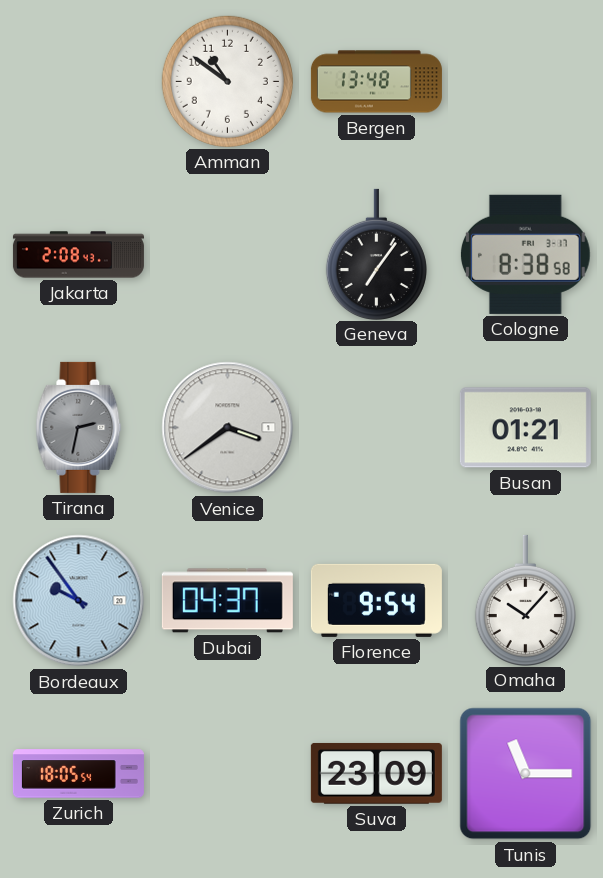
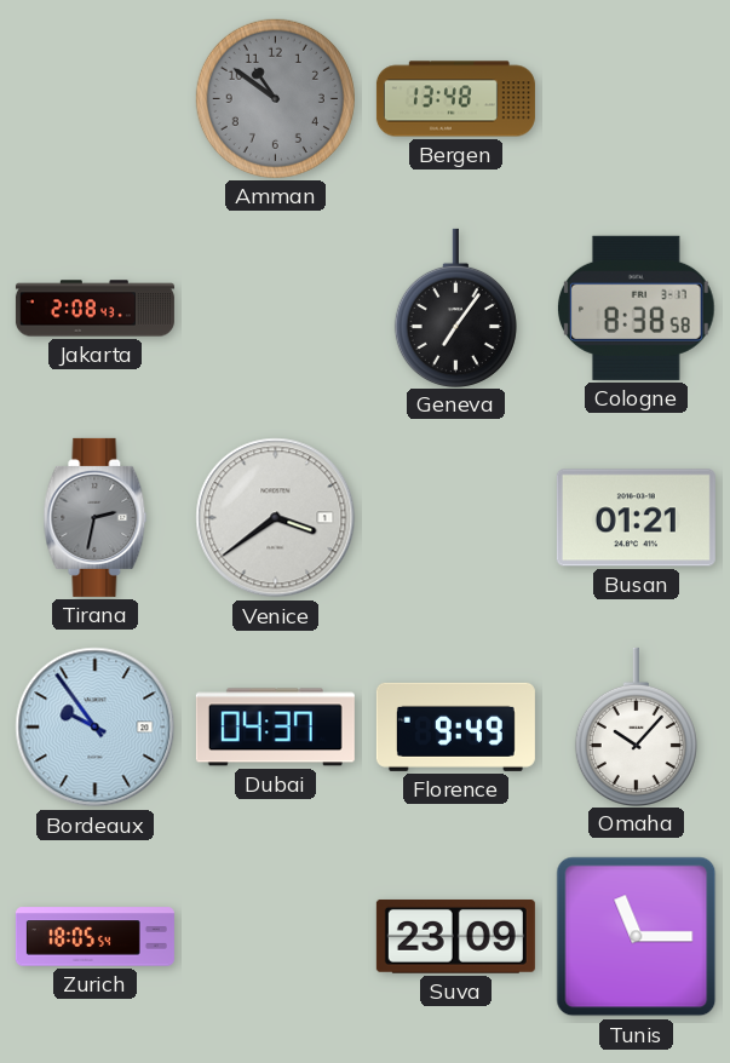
Amman dial: white -> grey
Florence: 9:54 -> 9:49
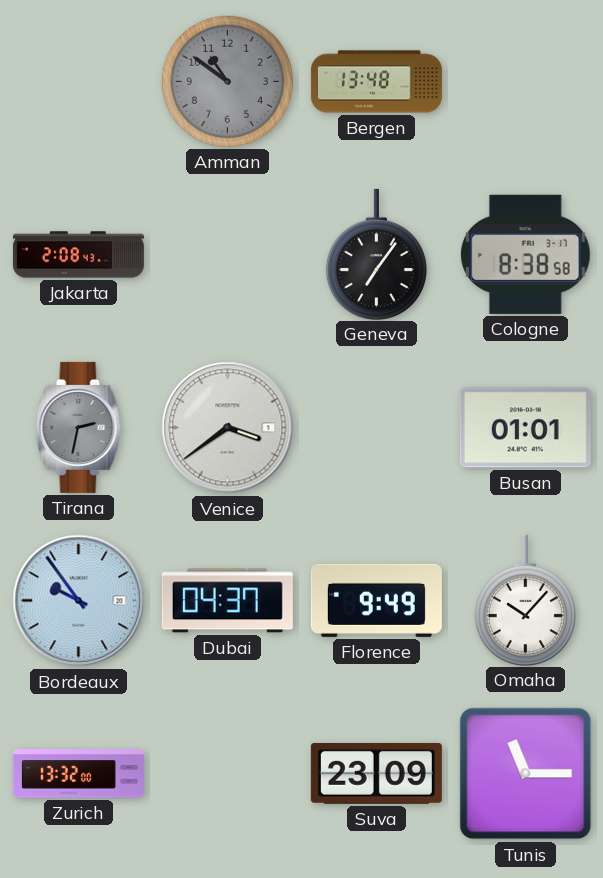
Busan: 01:21 -> 01:01
Zurich: 18:05 -> 13:32
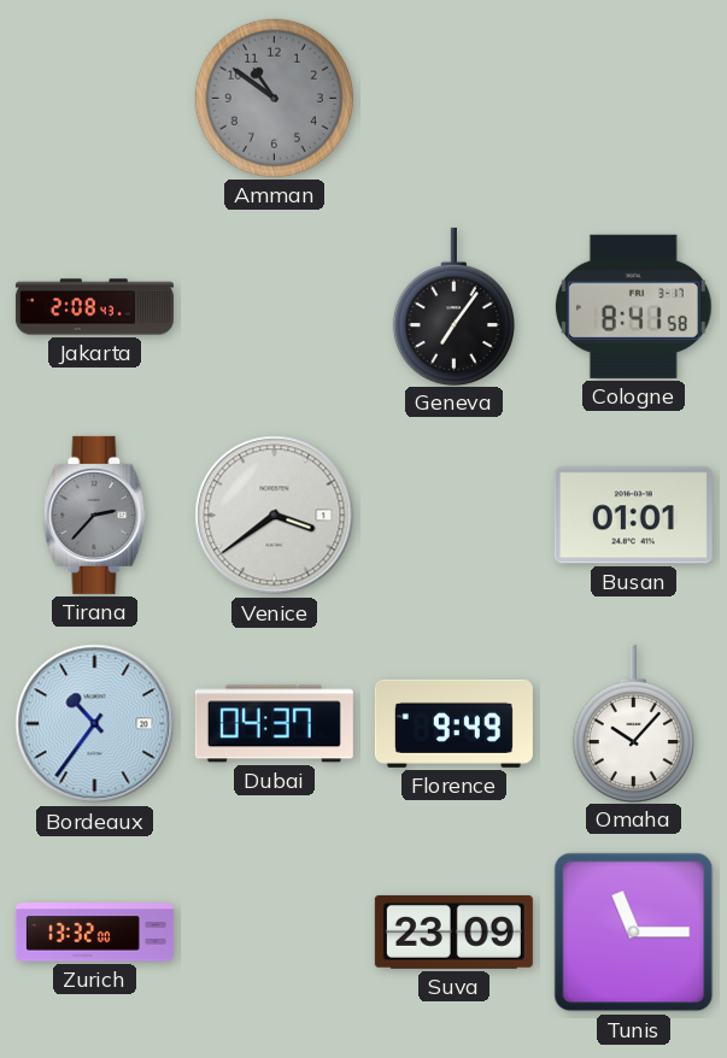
Bergen: 13:48 -> none
Cologne: 8:38 -> 8:41
Tirana: 2:32 -> 2:37
Bordeaux: 9:54 -> 10:36
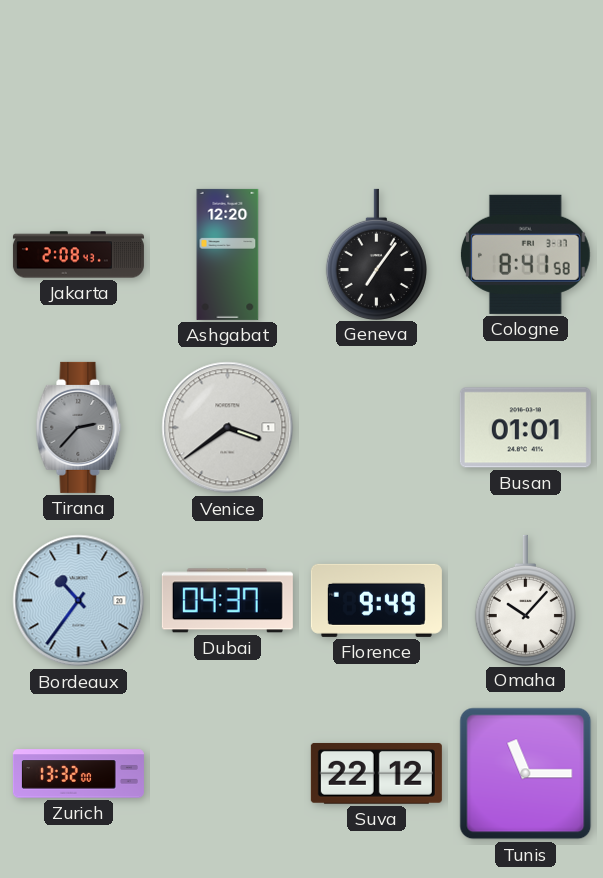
Amman: 10:51 -> none
Ashgabat: none -> 12:20
Suva: 23:09 -> 22:12
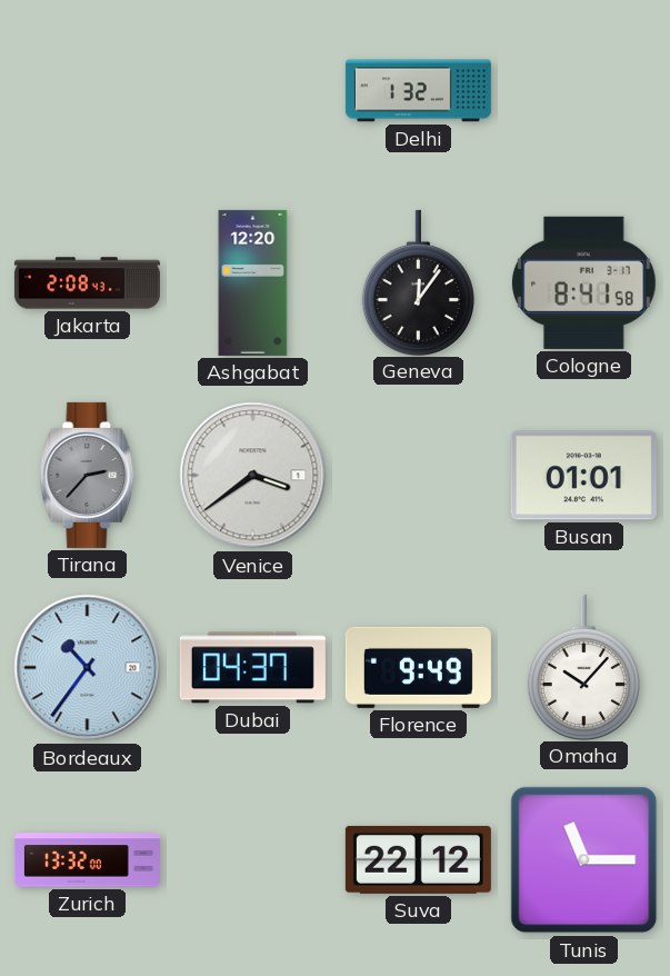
Delhi: none -> 1:32
Geneva: 7:06 -> 12:06
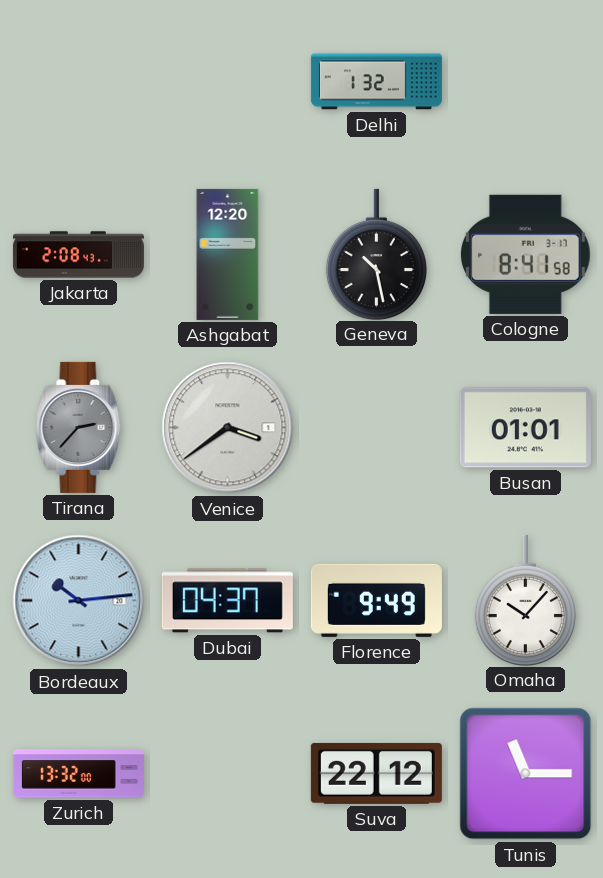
Geneva: 12:06 -> 10:28
Bordeaux: 10:36 -> 10:14
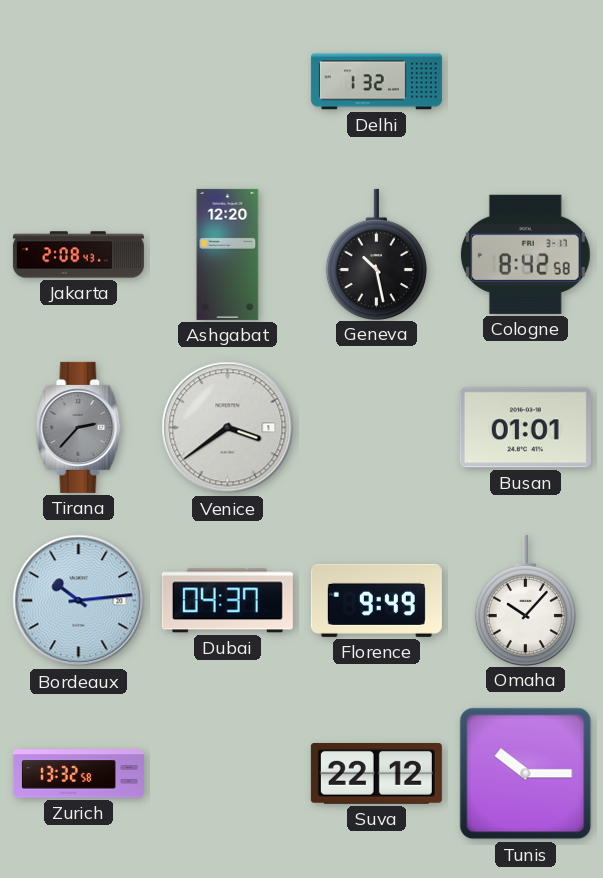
Cologne: 8:41 -> 8:42
Zurich: 13:32:00 -> 13:32:58
Tunis: 11:15 -> 10:15
